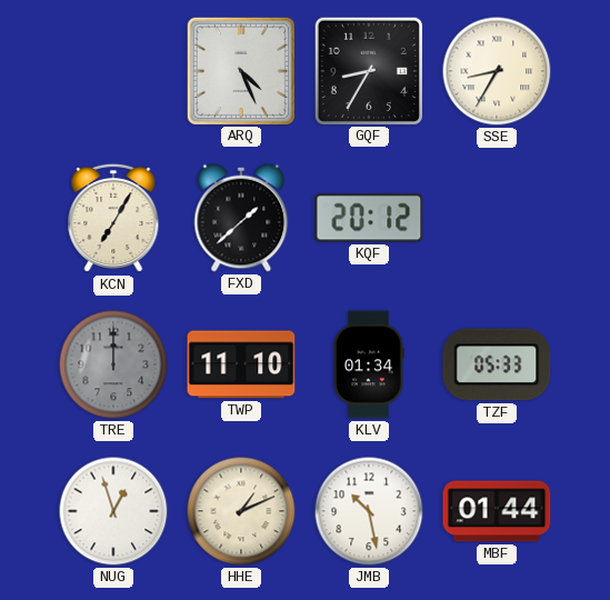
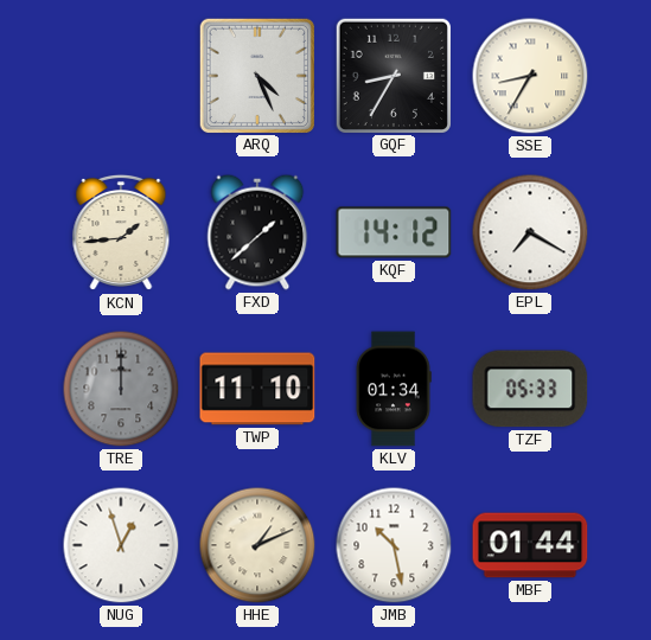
KCN: 7:05 -> 1:44
KQF: 20:12 -> 14:12
EPL: none -> 7:20
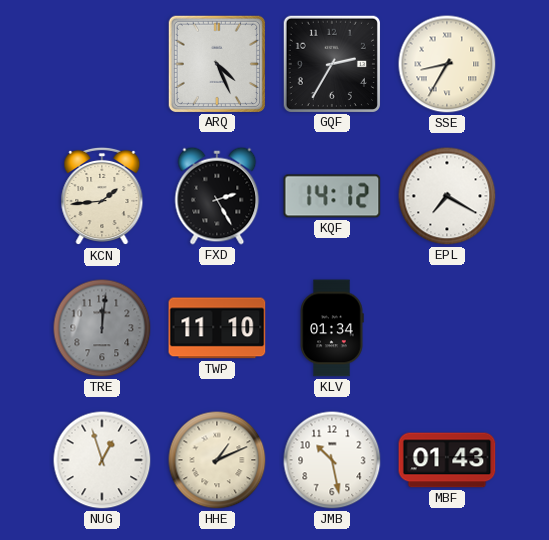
GQF: 8:35 -> 2:35
FXD: 1:38 -> 2:25
TRE: 12:00 -> 12:01
TZF: 05:33 -> none
MBF: 01:44 -> 01:43
